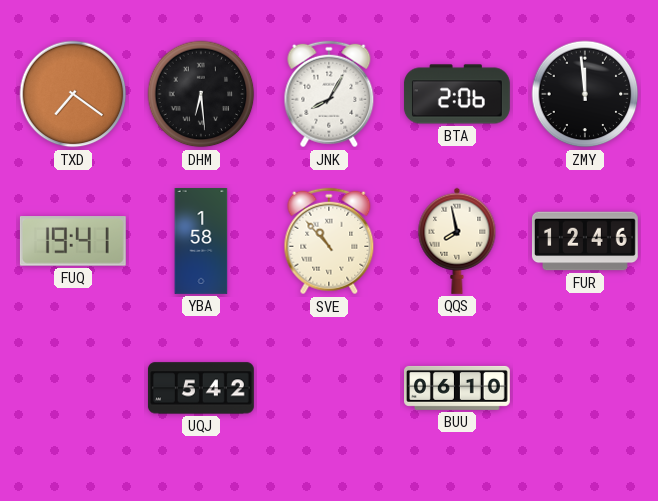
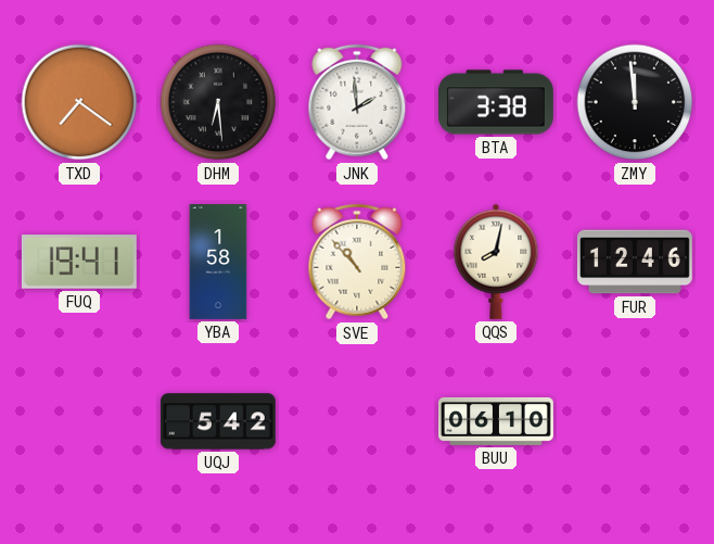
JNK: 8:05 -> 1:59
BTA: 2:06 -> 3:38
QQS: 7:58 -> 8:02
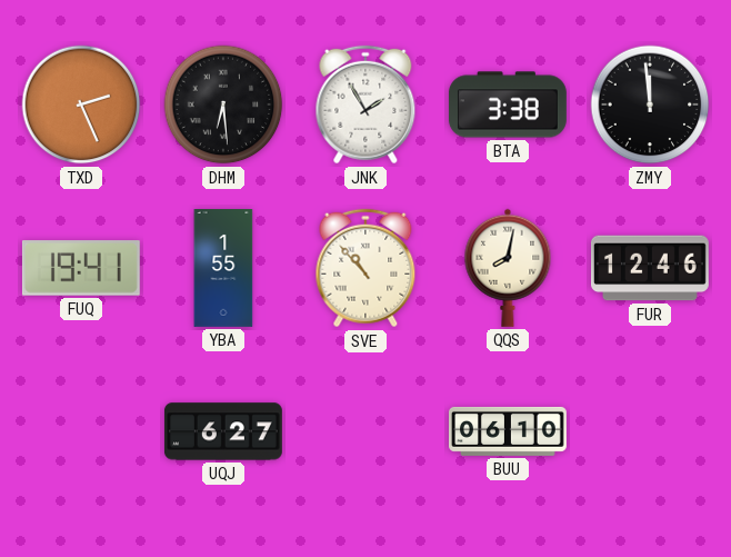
TXD: 7:21 -> 2:26
JNK: 1:59 -> 1:55
YBA: 1:58 -> 1:55
UQJ: 5:42 -> 6:27
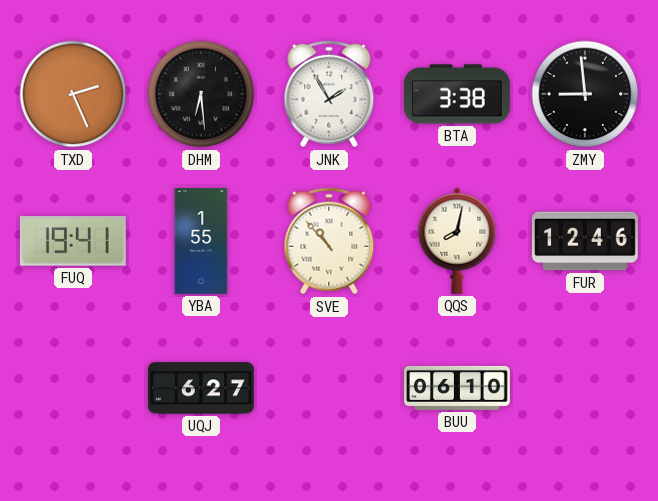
ZMY: 11:59 -> 8:59
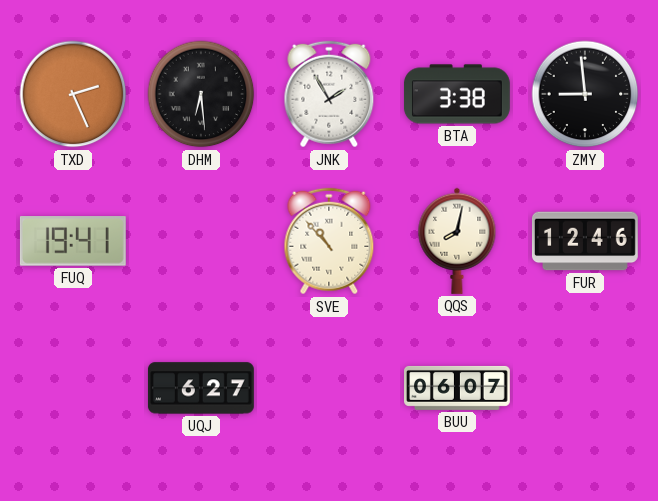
YBA: 1:55 -> none
BUU: 06:10 -> 06:07
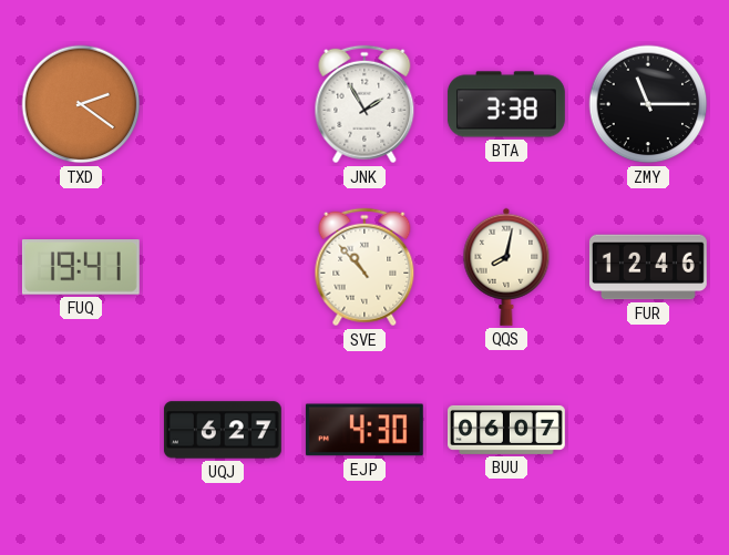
TXD: 2:26 -> 2:21
DHM: 6:29 -> none
ZMY: 8:59 -> 11:15
EJP: none -> 4:30
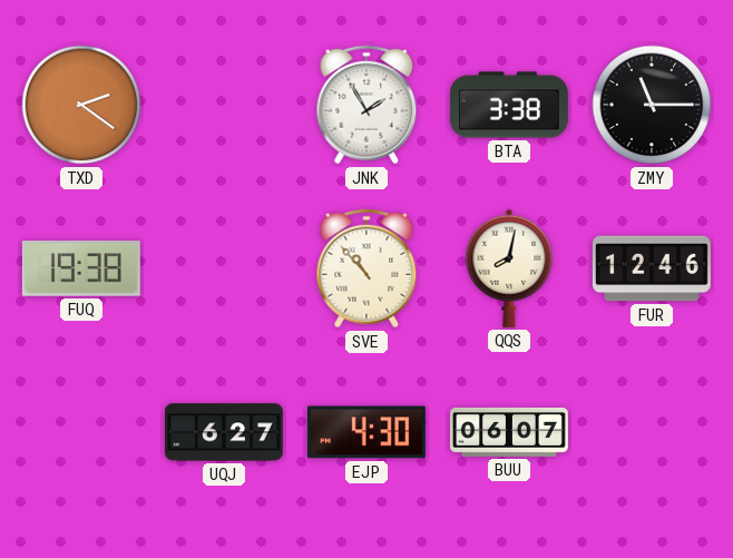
FUQ: 19:41 -> 19:38
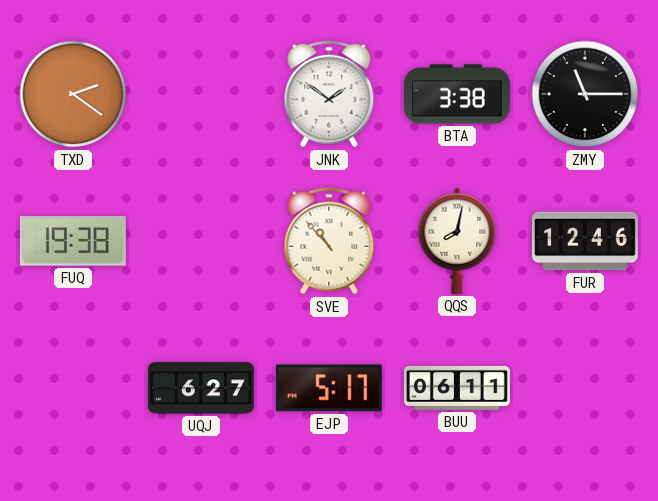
JNK: 1:55 -> 1:51
EJP: 4:30 -> 5:17
BUU: 06:07 -> 06:11
